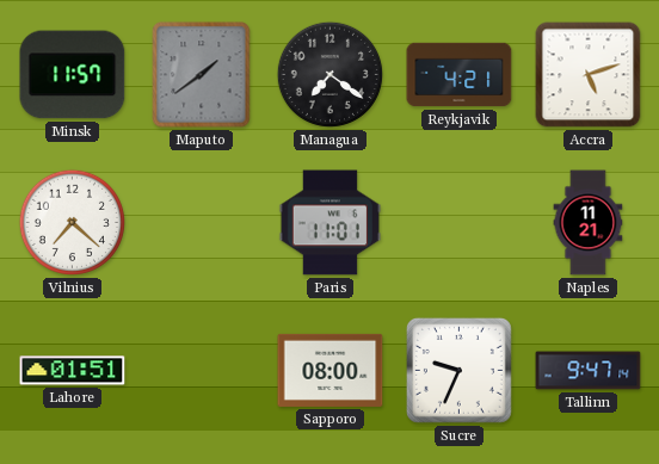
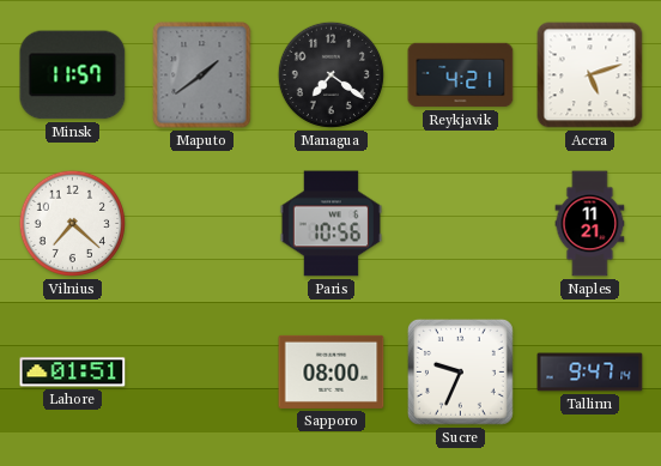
Paris: 11:01 -> 10:56
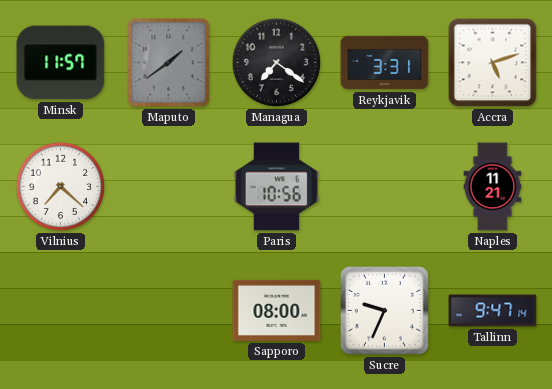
Reykjavik: 4:21 -> 3:31
Lahore: 01:51 -> none
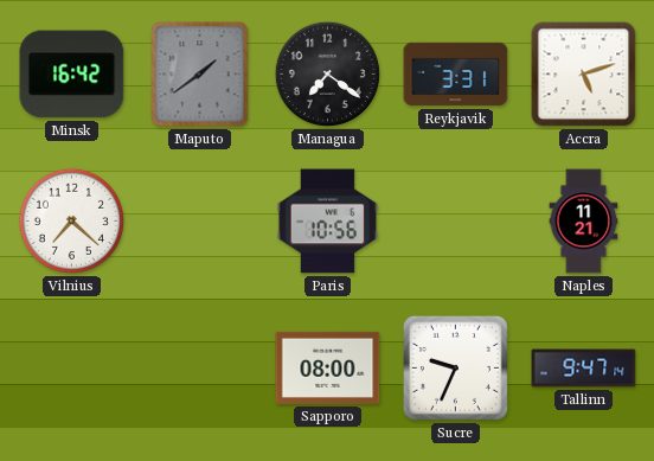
Minsk: 11:57 -> 16:42
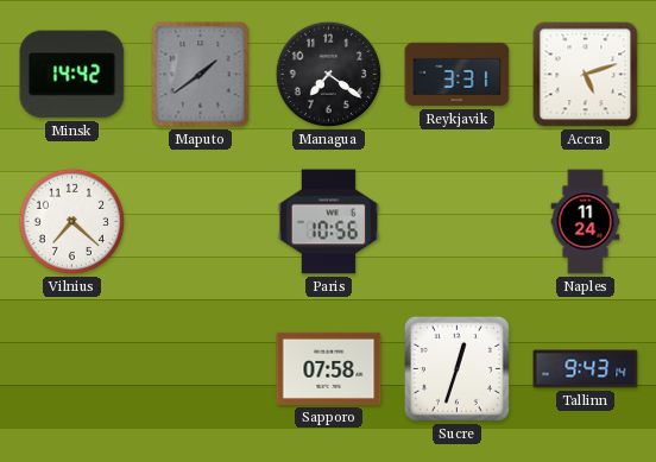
Minsk: 16:42 -> 14:42
Naples: 11:21 -> 11:24
Sapporo: 08:00 -> 07:58
Sucre: 9:34 -> 12:33
Tallinn: 9:47 -> 9:43
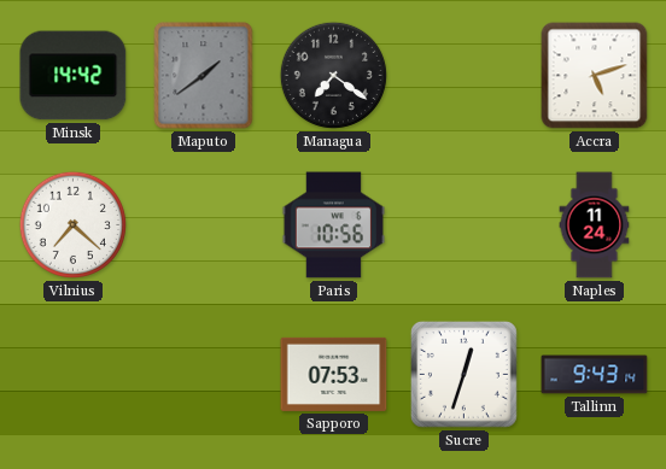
Reykjavik: 3:31 -> none
Sapporo: 07:58 -> 07:53
